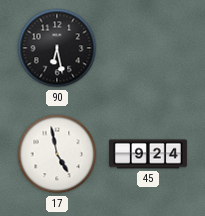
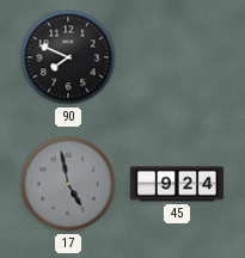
90: 6:28 -> 7:49
17 dial: white -> grey
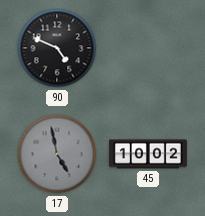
90: 7:49 -> 4:49
45: 9:24 -> 10:02
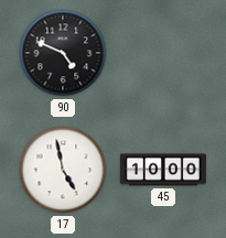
17 dial: grey -> white
45: 10:02 -> 10:00
